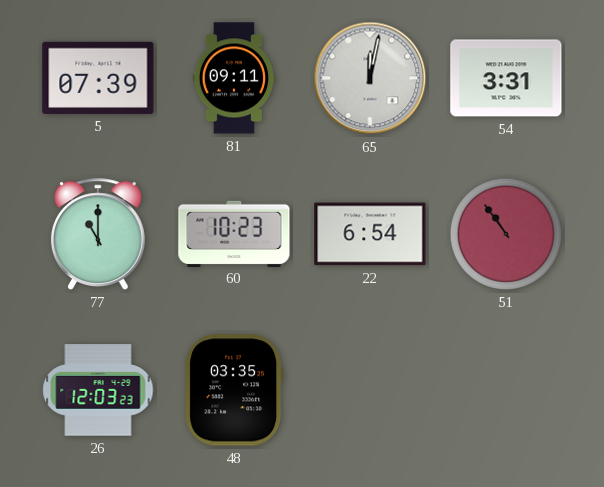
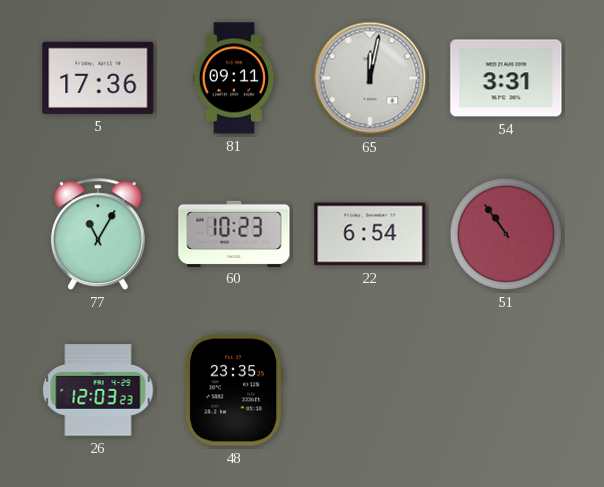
5: 07:39 -> 17:36
77: 11:00 -> 11:05
48: 03:35 -> 23:35
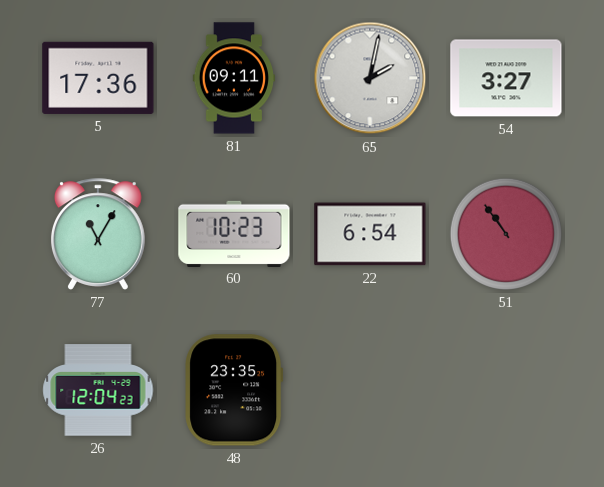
65: 12:02 -> 2:02
54: 3:31 -> 3:27
26: 12:03 -> 12:04
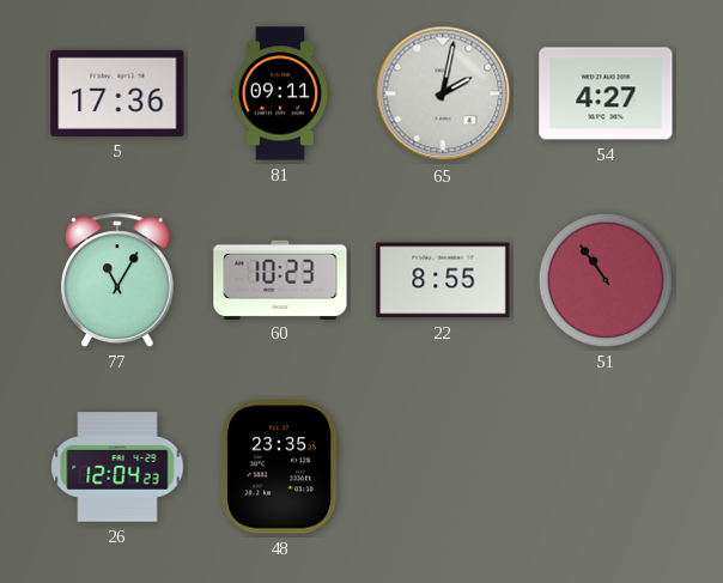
54: 3:27 -> 4:27
22: 6:54 -> 8:55
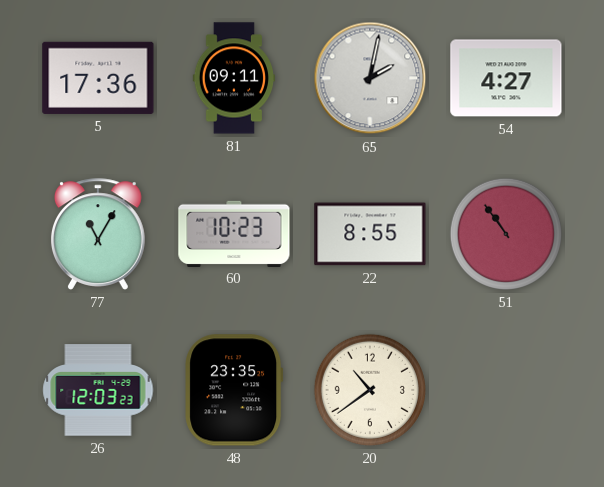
26: 12:04 -> 12:03
20: none -> 10:39
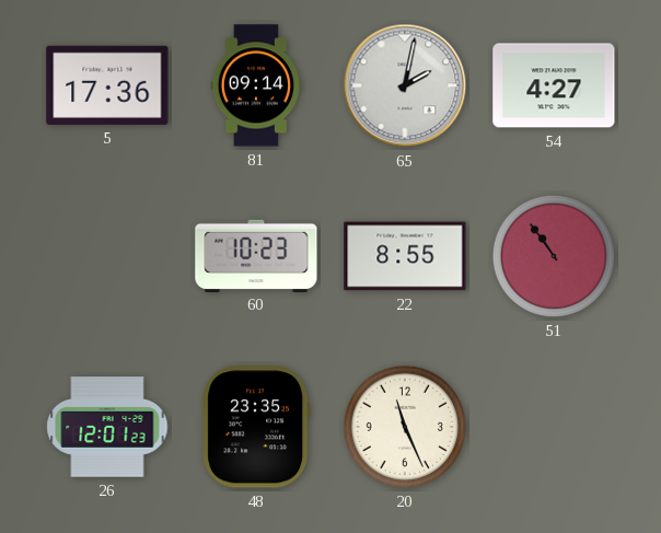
81: 09:11 -> 09:14
77: 11:05 -> none
26: 12:03 -> 12:01
20: 10:39 -> 11:26
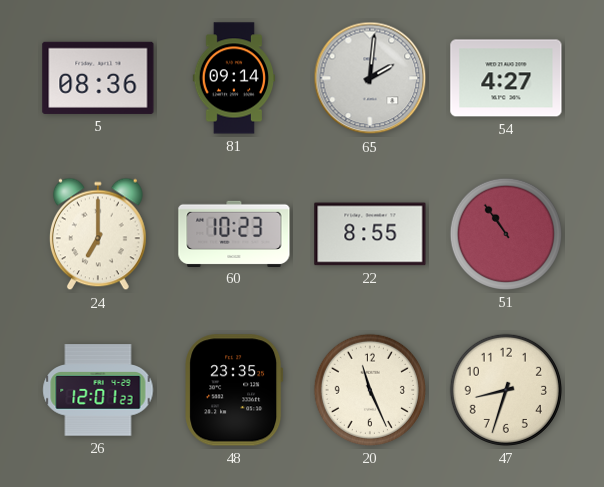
5: 17:36 -> 08:36
65: 2:02 -> 2:01
24: none -> 7:00
47: none -> 8:33
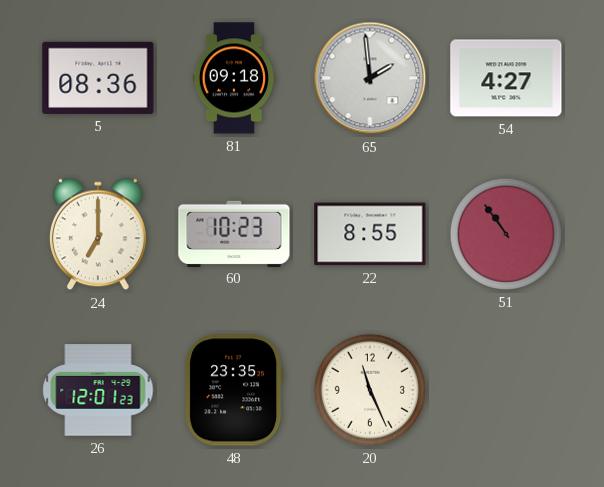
81: 09:14 -> 09:18
65: 2:01 -> 1:59
47: 8:33 -> none
